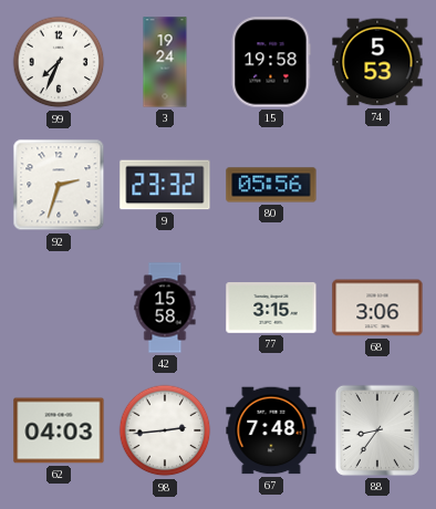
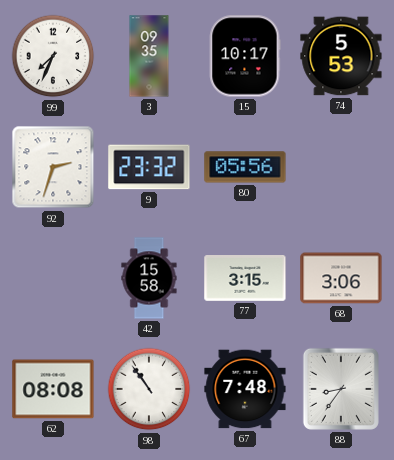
3: 19:24 -> 09:35
15: 19:58 -> 10:17
62: 04:03 -> 08:08
98: 2:44 -> 10:54
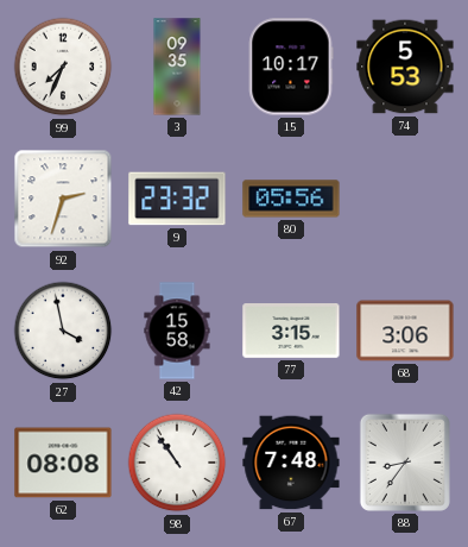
27: none -> 3:58
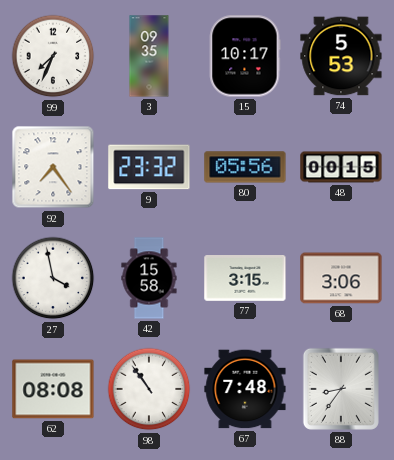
92: 2:33 -> 7:24
48: none -> 00:15
